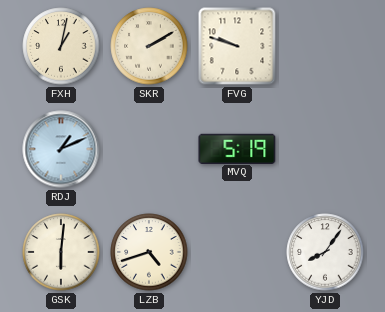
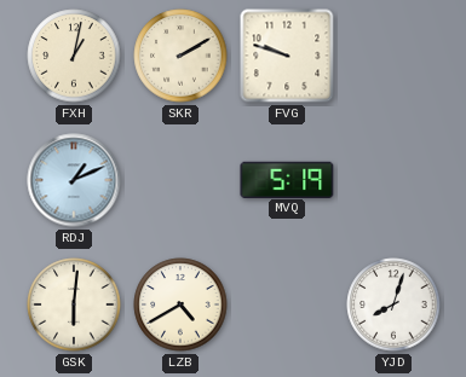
LZB: 4:42 -> 4:40
YJD: 8:06 -> 8:03
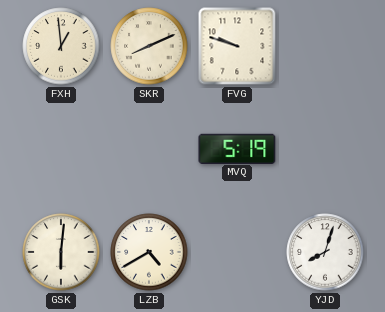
FXH: 1:02 -> 12:59
SKR: 2:10 -> 8:11
RDJ: 1:11 -> none
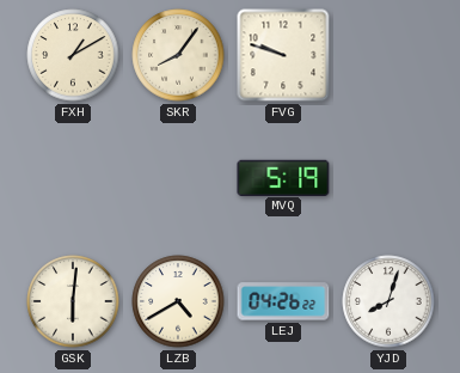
FXH: 12:59 -> 1:10
SKR: 8:11 -> 8:06
LEJ: none -> 04:26
